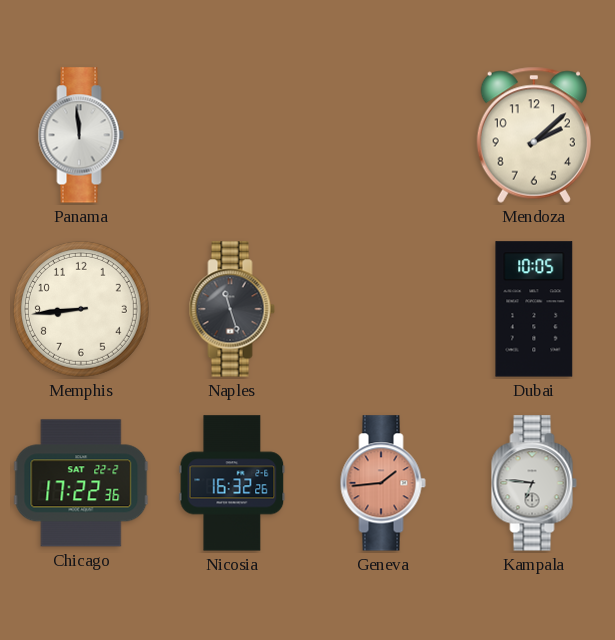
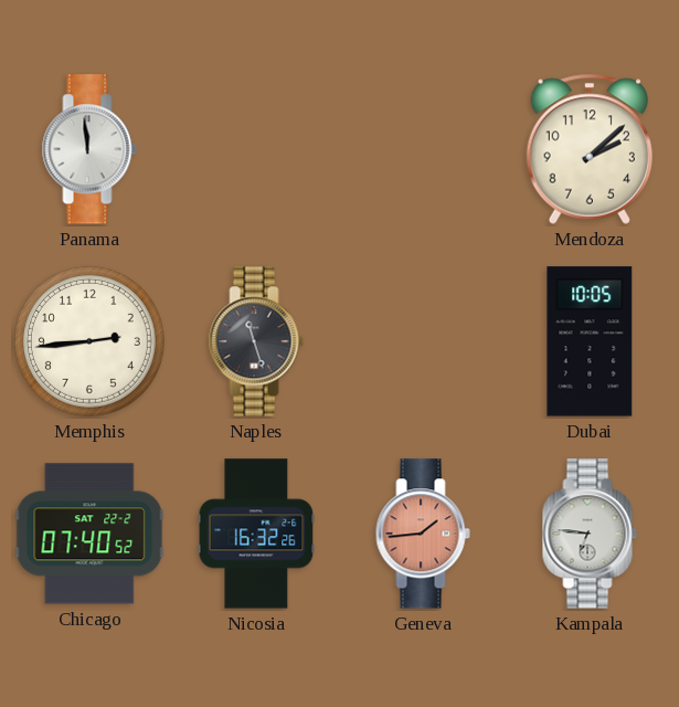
Memphis: 8:44 -> 2:44
Chicago: 17:22 -> 07:40
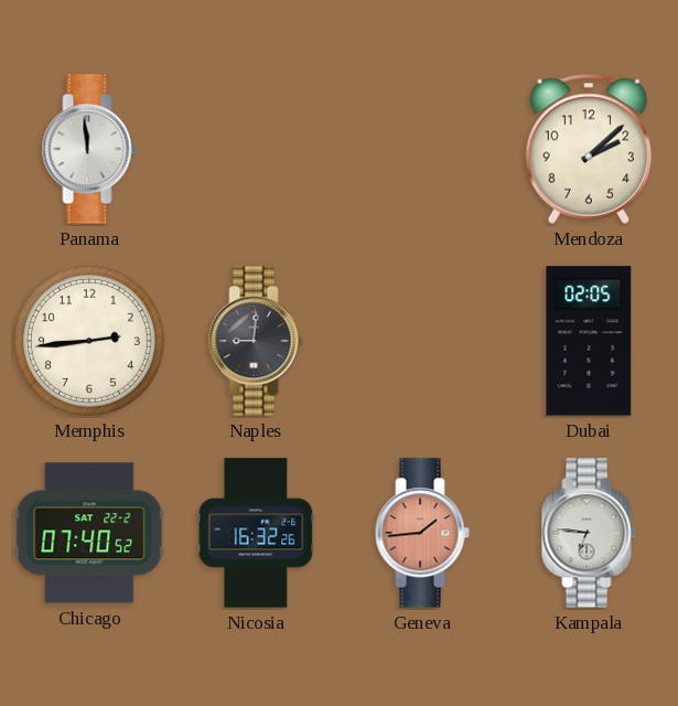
Naples: 11:27 -> 9:01
Dubai: 10:05 -> 02:05
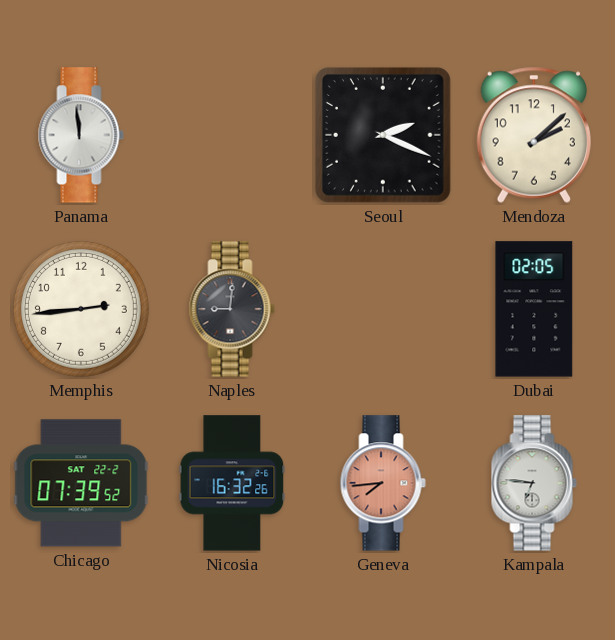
Seoul: none -> 2:19
Chicago: 07:40 -> 07:39
Geneva: 1:44 -> 7:44
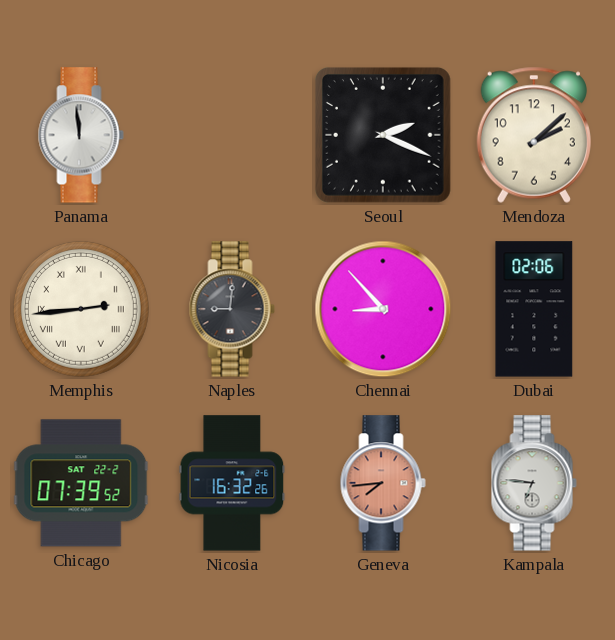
Memphis numerals: Arabic -> Roman
Chennai: none -> 8:53
Dubai: 02:05 -> 02:06
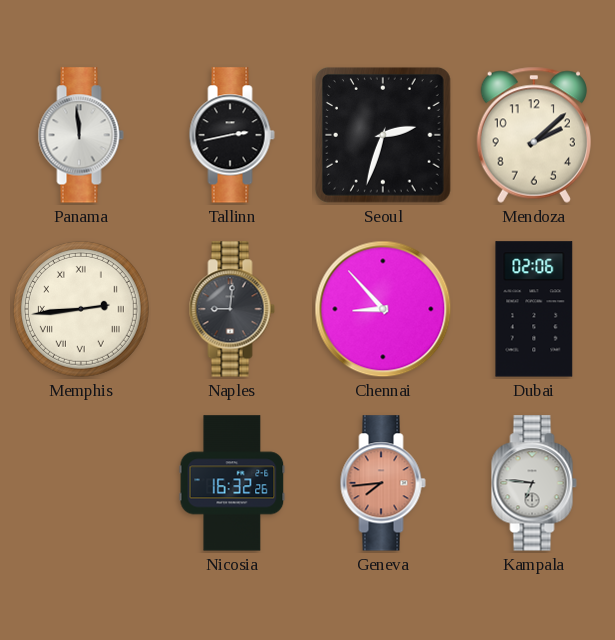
Tallinn: none -> 2:43
Seoul: 2:19 -> 2:33
Chicago: 07:39 -> none
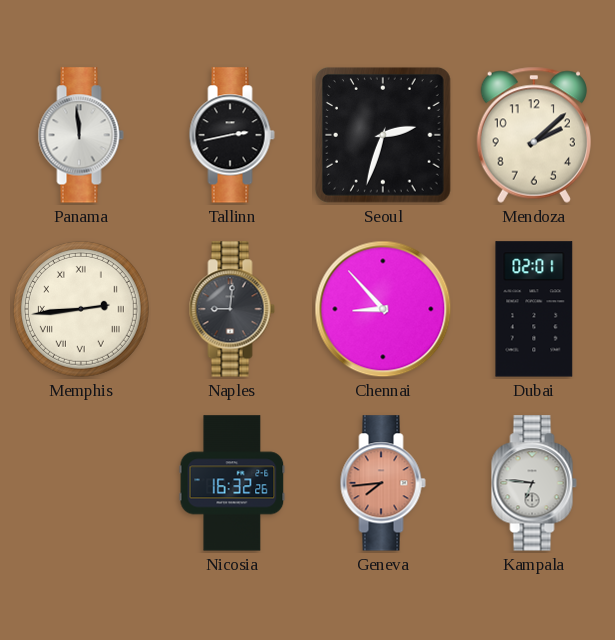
Dubai: 02:06 -> 02:01
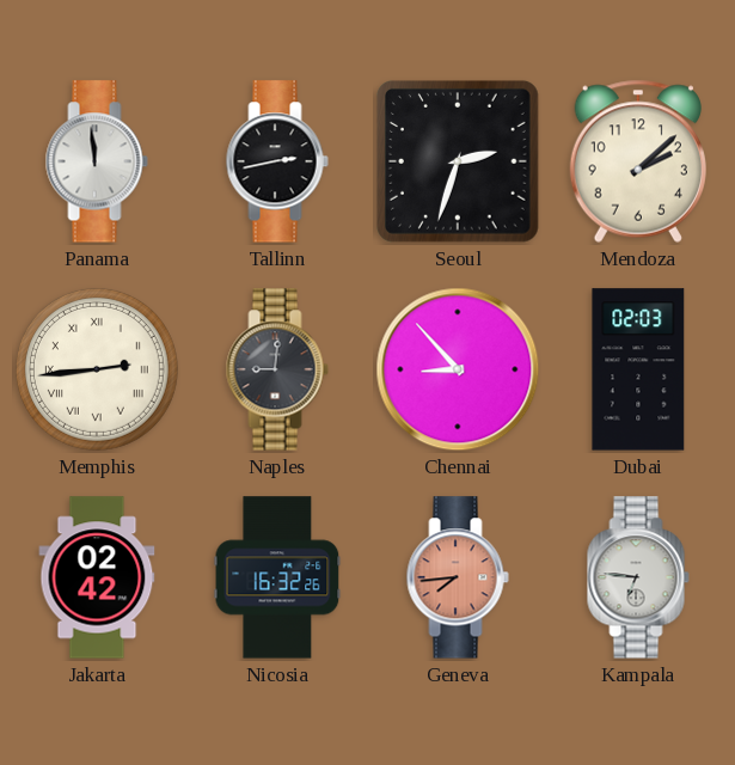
Dubai: 02:01 -> 02:03
Jakarta: none -> 02:42
